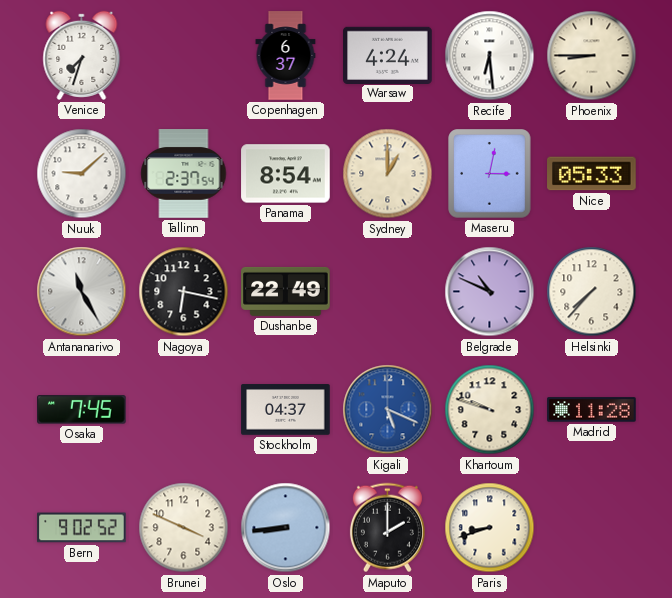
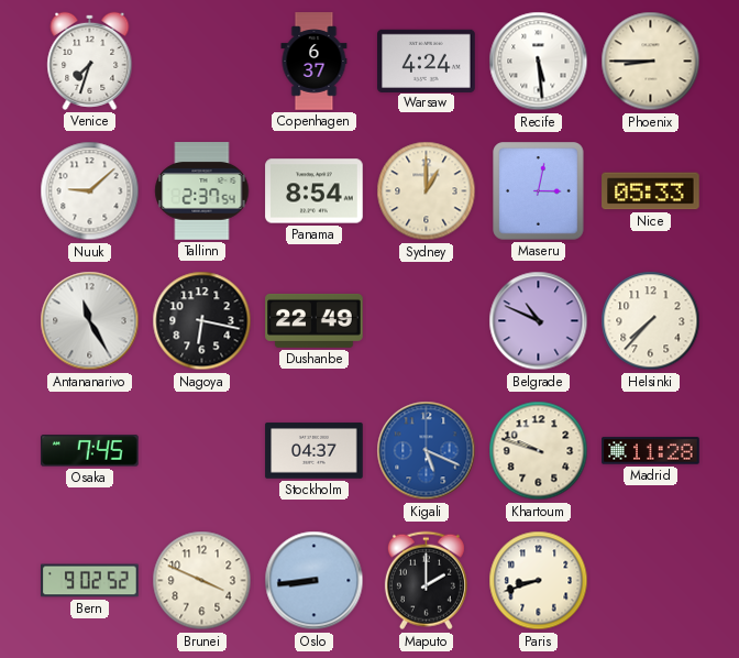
Recife: 6:29 -> 5:29
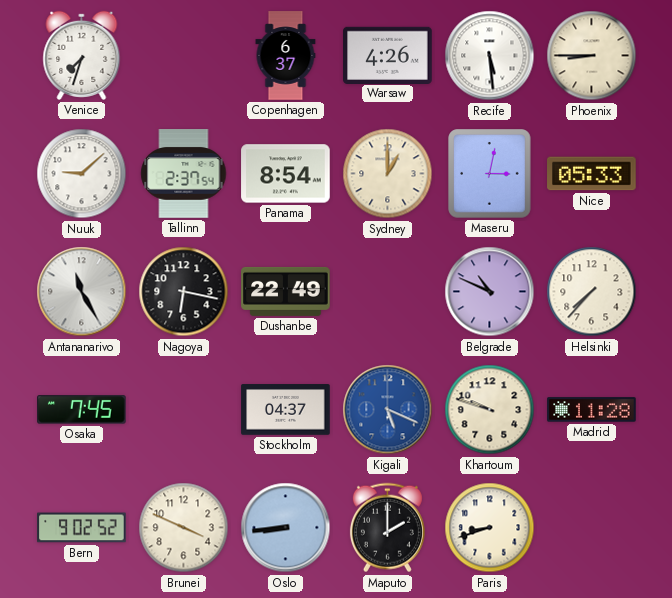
Warsaw: 4:24 -> 4:26
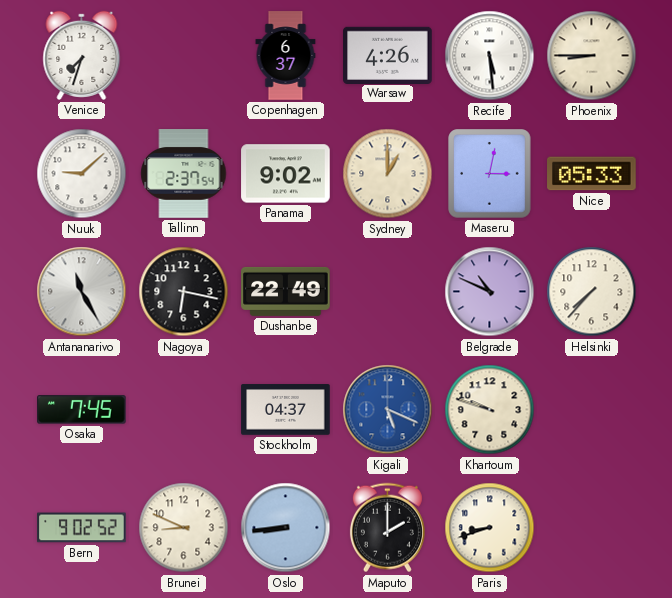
Panama: 8:54 -> 9:02
Madrid: 11:28 -> none
Brunei: 3:49 -> 8:49
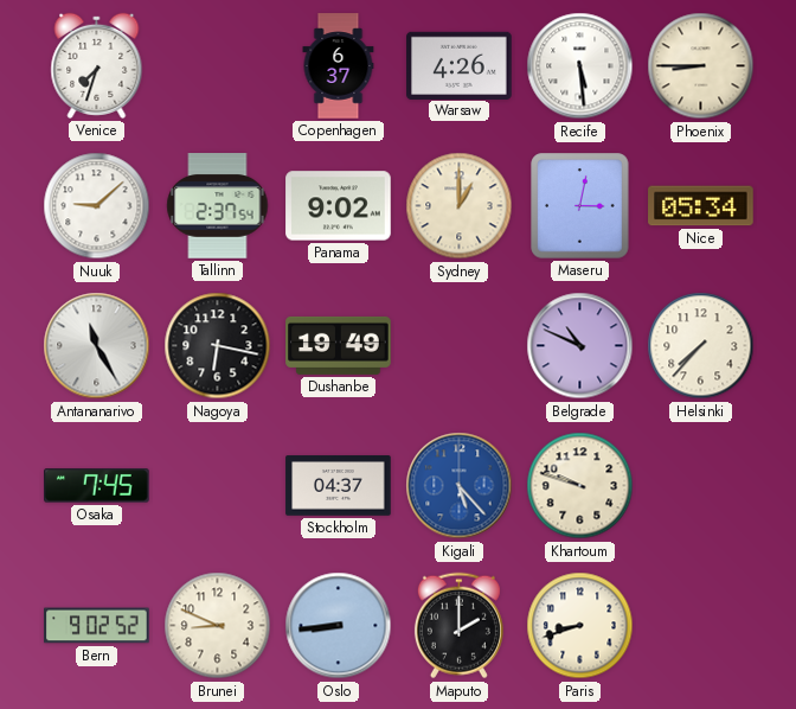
Nice: 05:33 -> 05:34
Dushanbe: 22:49 -> 19:49
Kigali: 5:19 -> 5:23
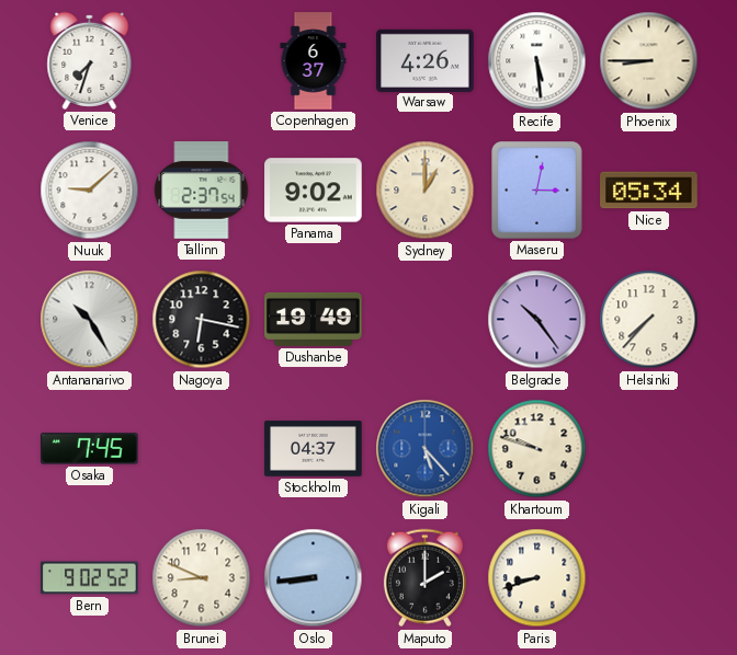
Antananarivo: 11:25 -> 10:25
Belgrade: 10:49 -> 10:24
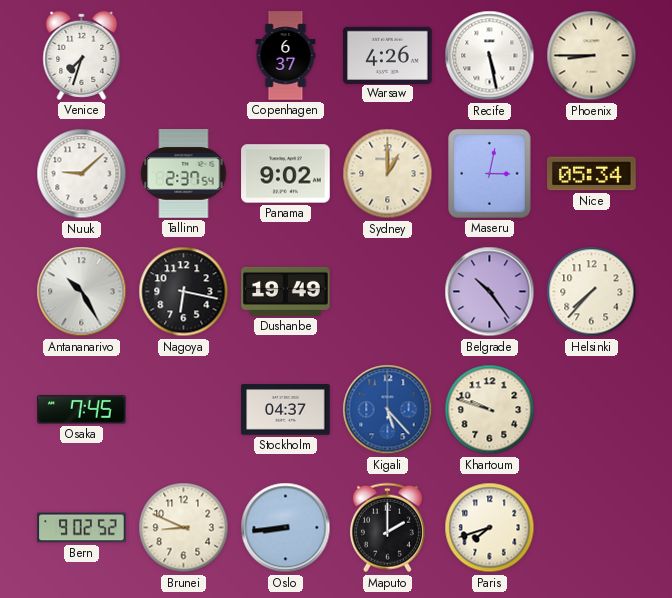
Recife: 5:29 -> 5:28
Paris: 8:42 -> 7:42
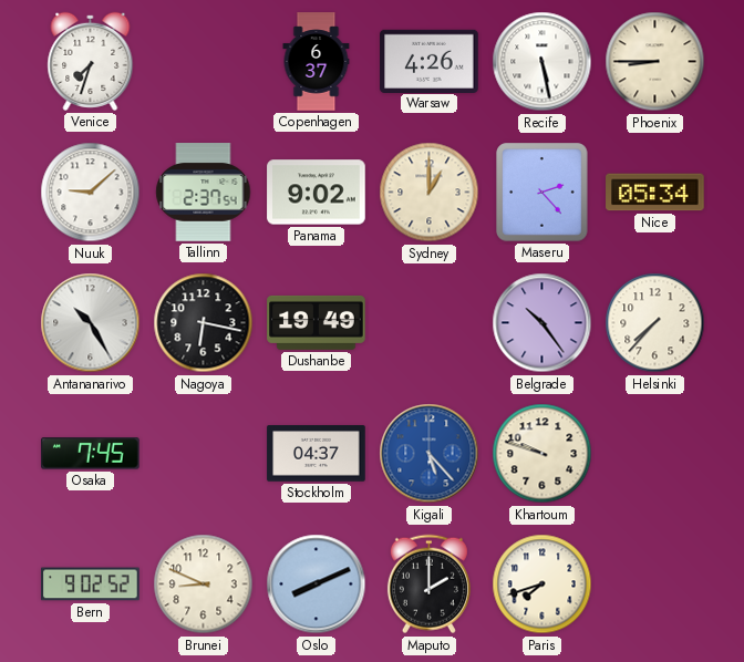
Maseru: 3:02 -> 2:23
Oslo: 8:44 -> 8:11
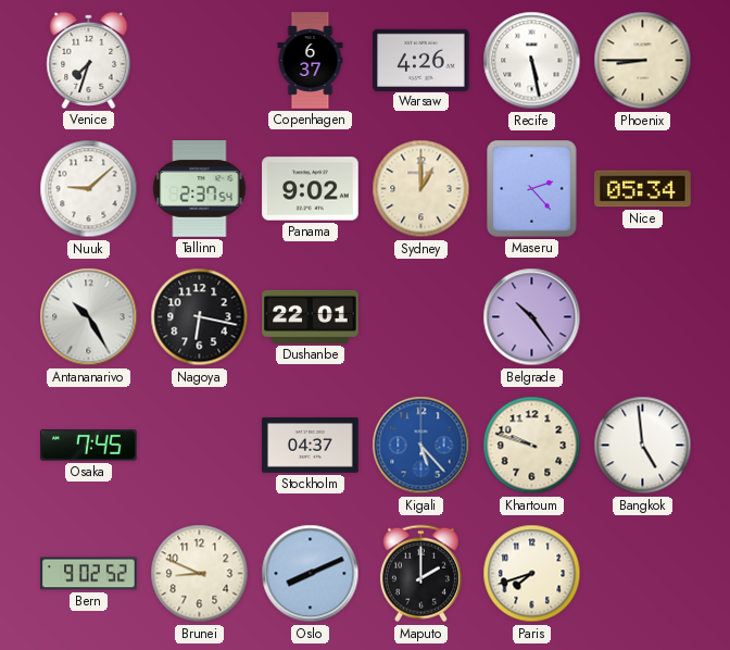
Dushanbe: 19:49 -> 22:01
Helsinki: 7:37 -> none
Bangkok: none -> 4:59
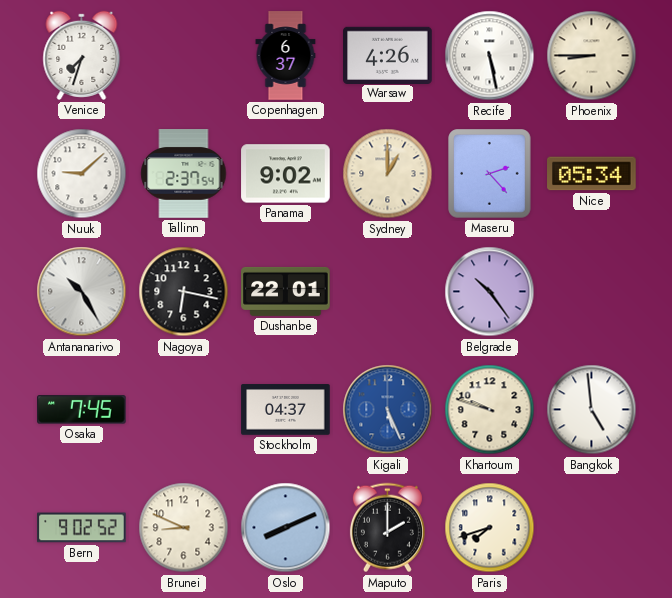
Kigali: 5:23 -> 5:26
